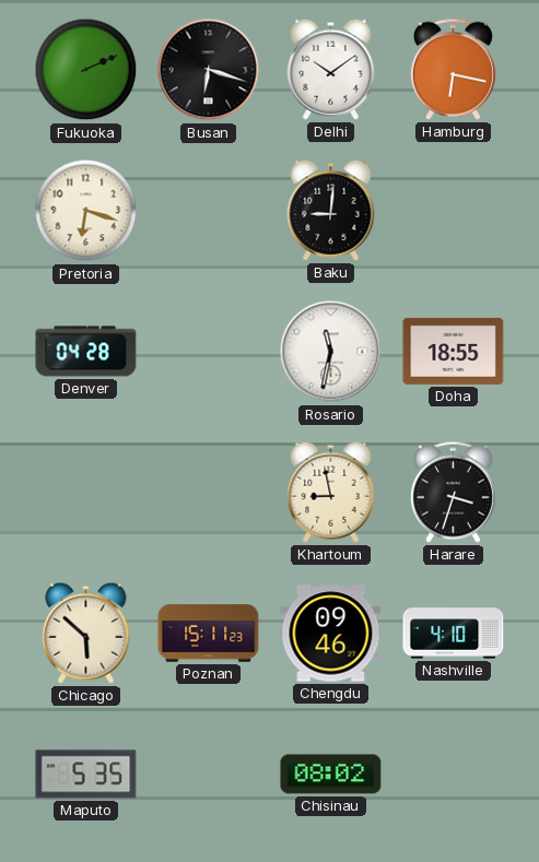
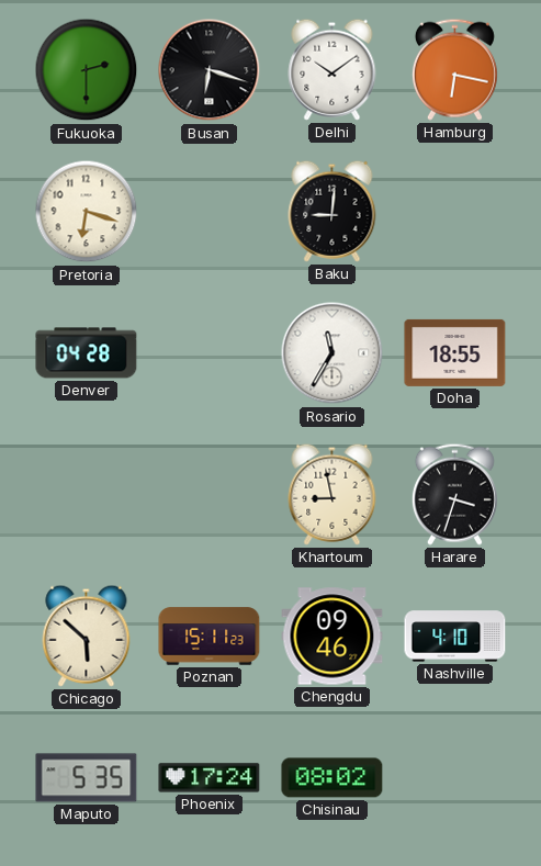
Fukuoka: 2:11 -> 2:30
Rosario: 11:32 -> 11:35
Phoenix: none -> 17:24
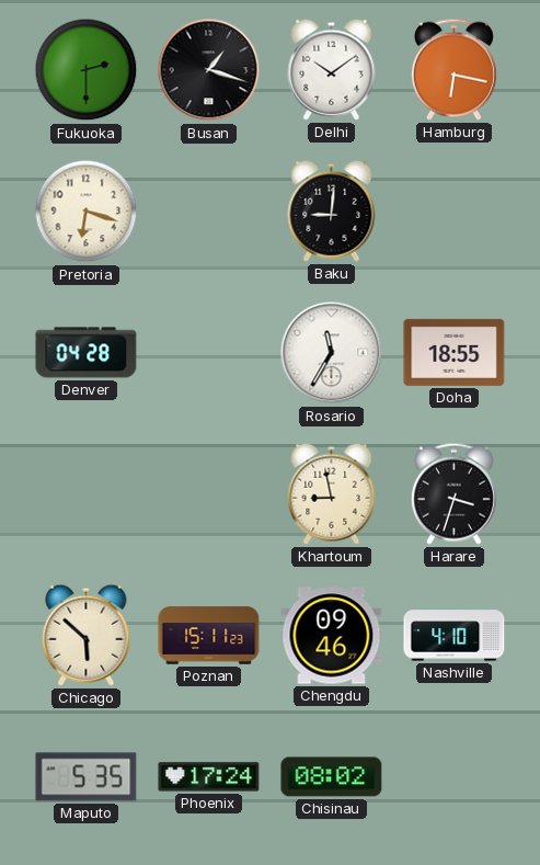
Busan: 6:18 -> 1:18
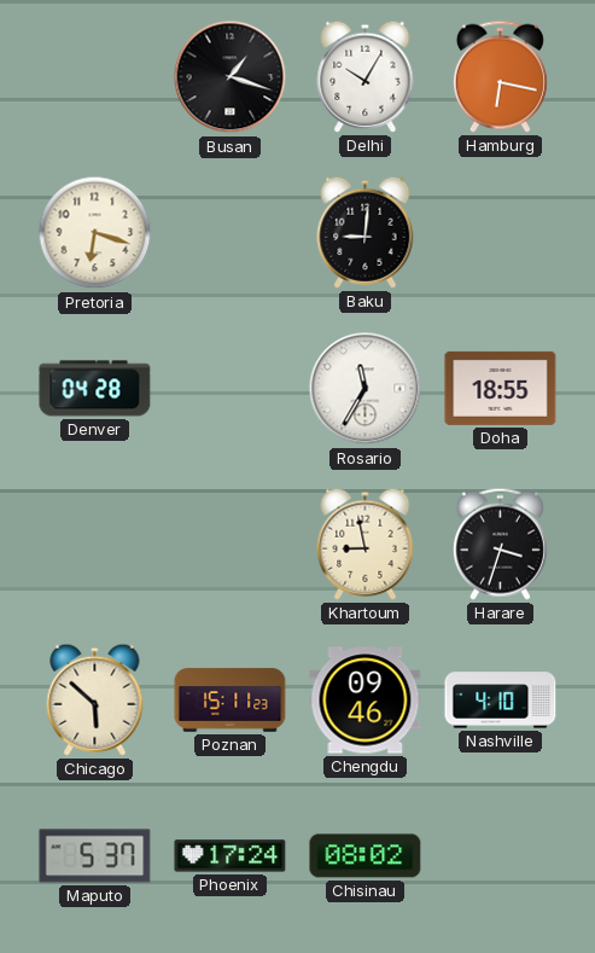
Fukuoka: 2:30 -> none
Delhi: 10:09 -> 10:05
Maputo: 5:35 -> 5:37
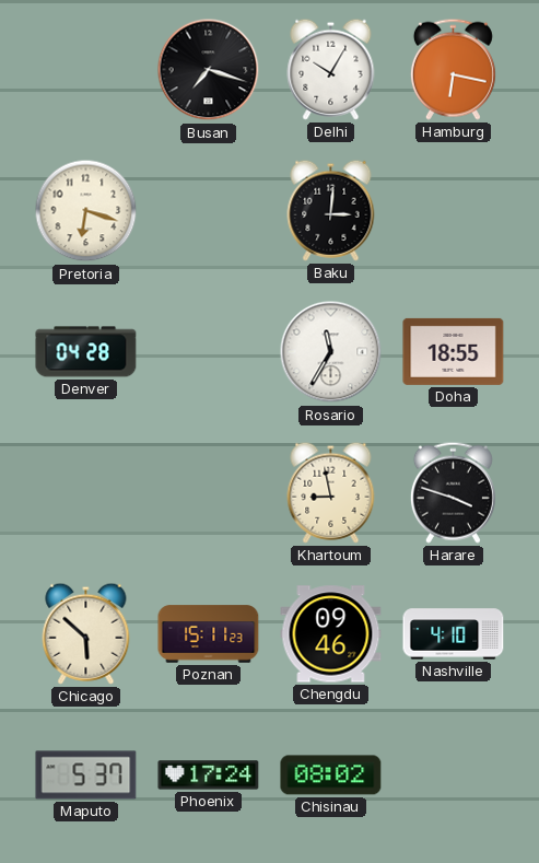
Busan: 1:18 -> 7:18
Baku: 9:01 -> 3:01
Harare: 3:33 -> 3:48
